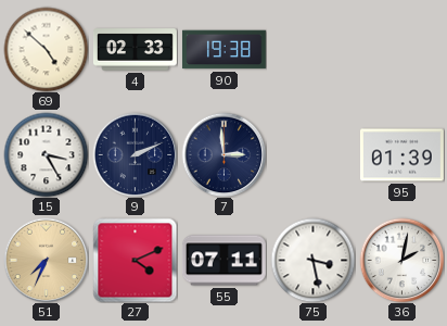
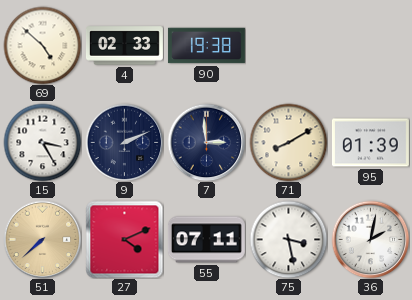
71: none -> 8:10
51: 7:34 -> 7:38
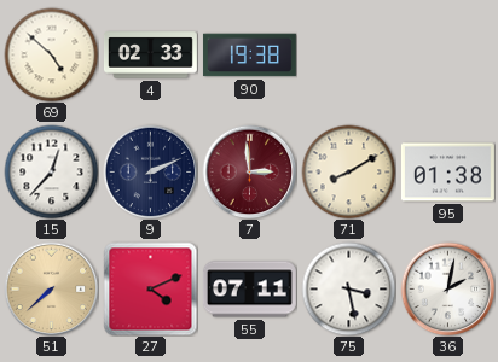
15: 3:25 -> 12:37
7 dial: navy -> burgundy
95: 01:39 -> 01:38
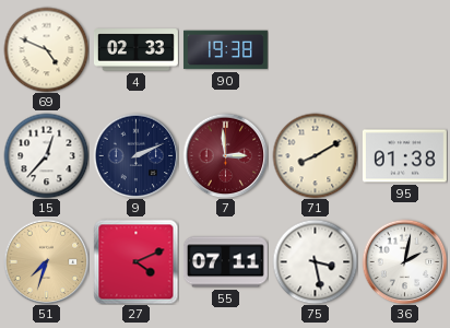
69: 4:52 -> 4:49
51: 7:38 -> 7:33
